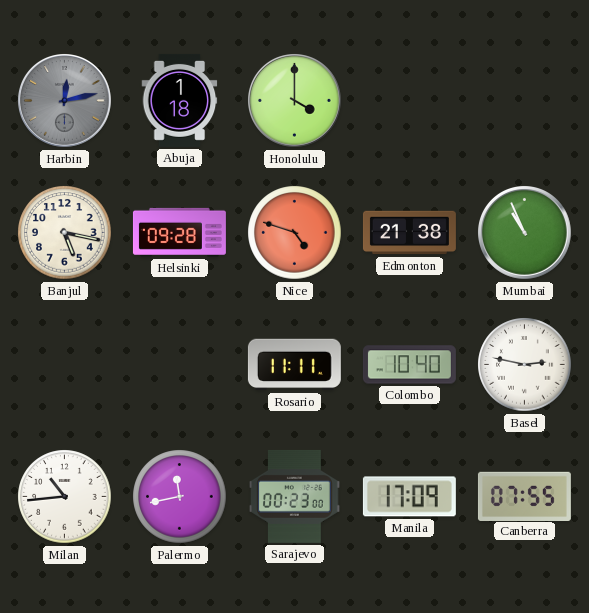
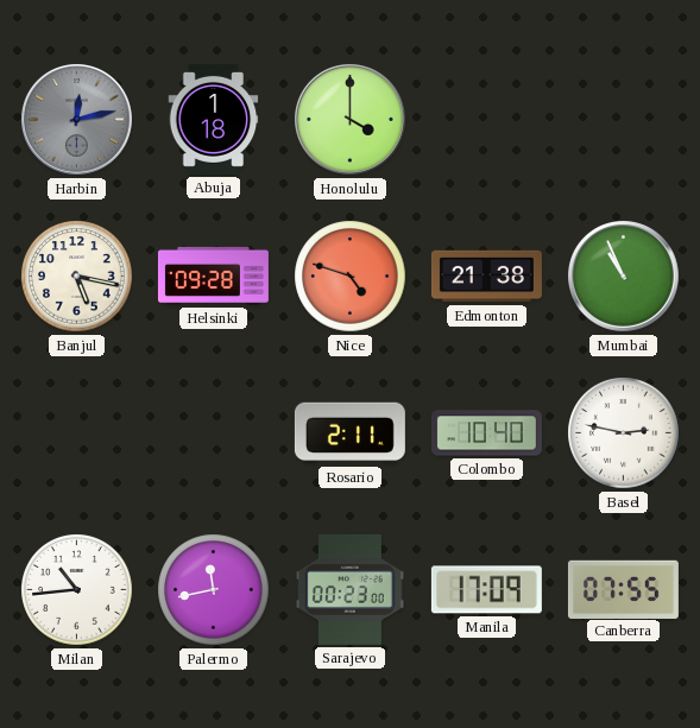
Rosario: 11:11 -> 2:11
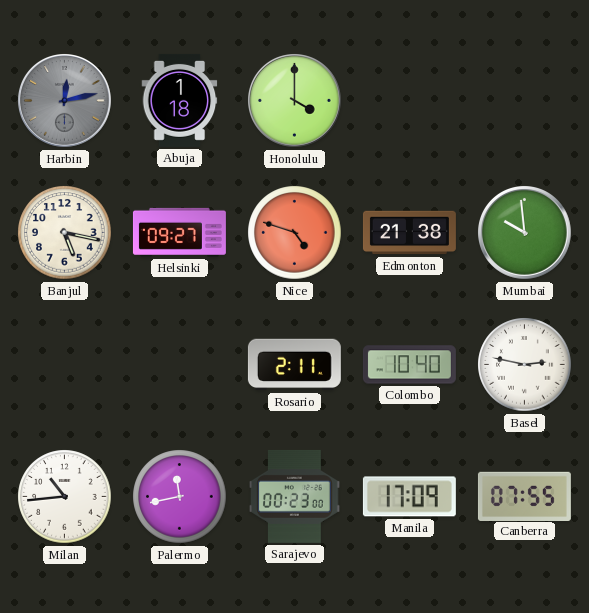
Helsinki: 09:28 -> 09:27
Mumbai: 10:56 -> 9:59
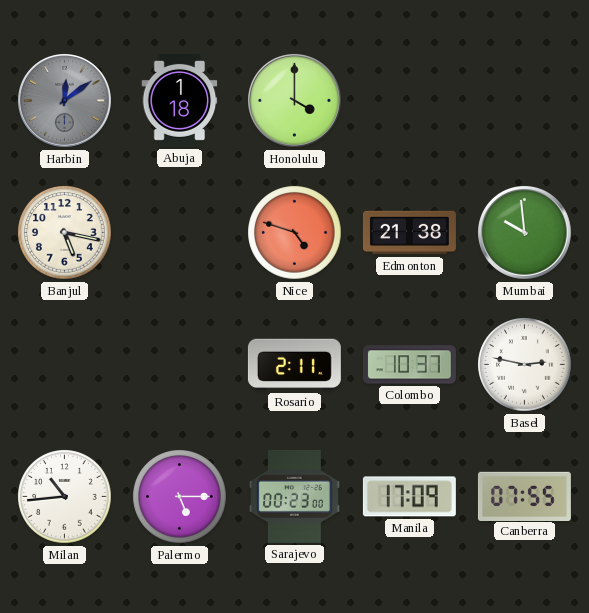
Harbin: 12:13 -> 12:09
Helsinki: 09:27 -> none
Colombo: 10:40 -> 10:37
Palermo: 11:43 -> 5:15
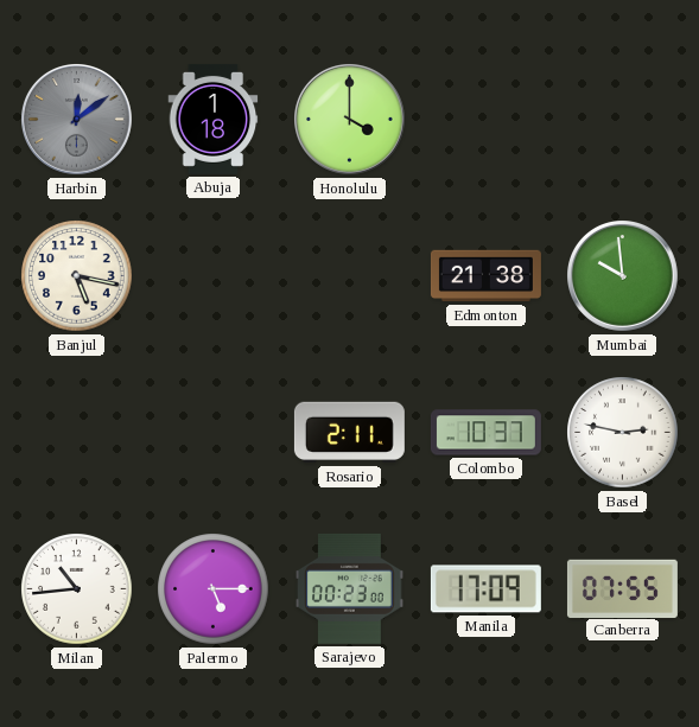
Nice: 4:48 -> none
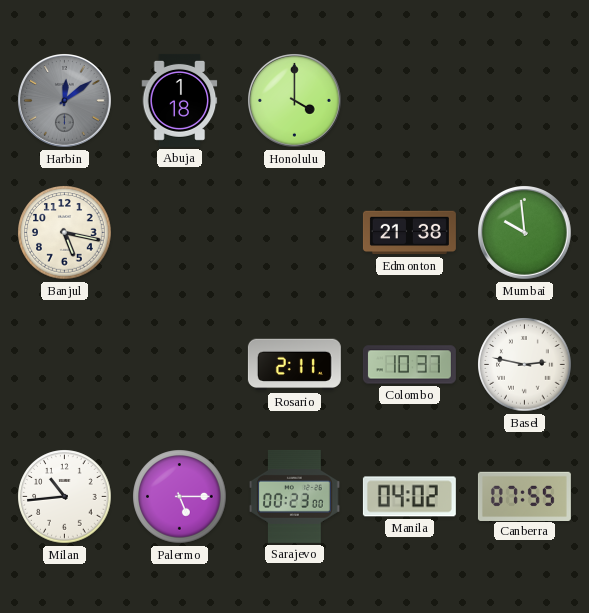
Manila: 17:09 -> 04:02
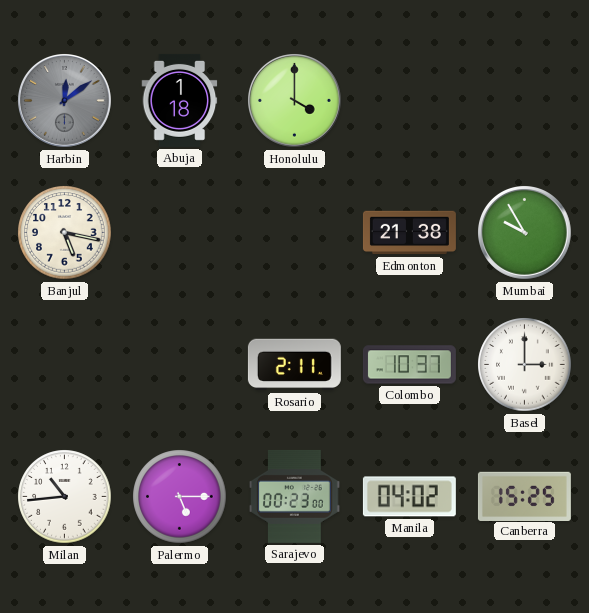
Mumbai: 9:59 -> 9:55
Basel: 2:47 -> 3:00
Canberra: 07:55 -> 15:25
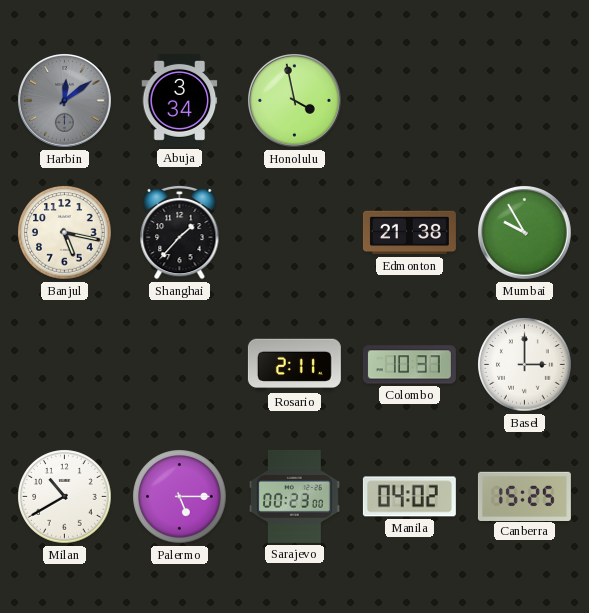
Abuja: 1:18 -> 3:34
Honolulu: 4:00 -> 3:58
Shanghai: none -> 1:37
Milan: 10:44 -> 10:40
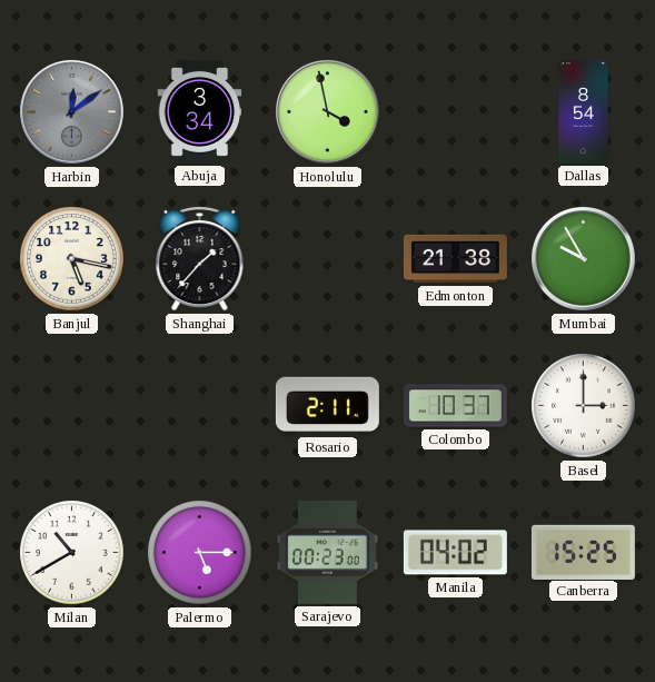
Dallas: none -> 8:54
